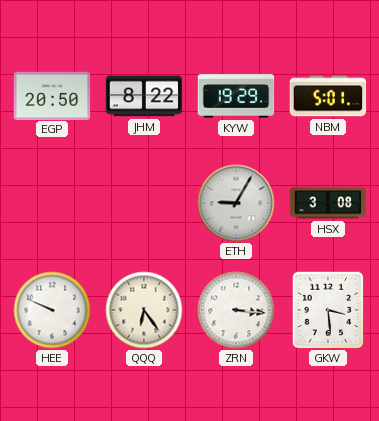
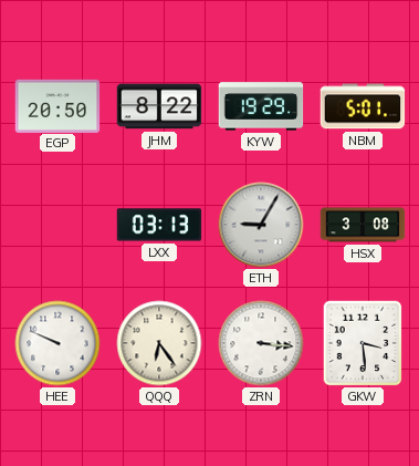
LXX: none -> 03:13
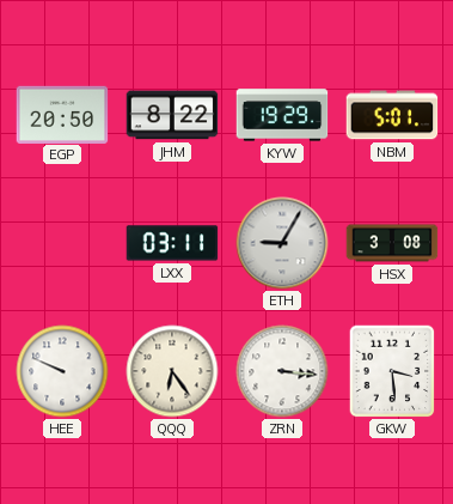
LXX: 03:13 -> 03:11
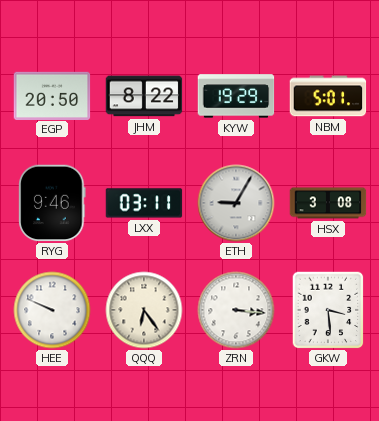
RYG: none -> 9:46
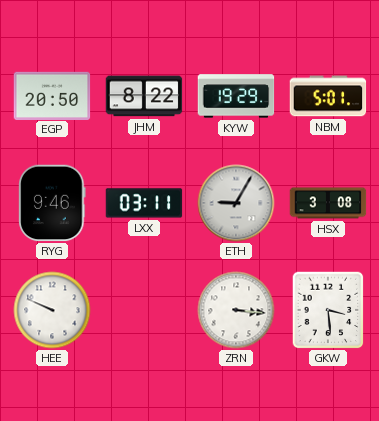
QQQ: 6:24 -> none
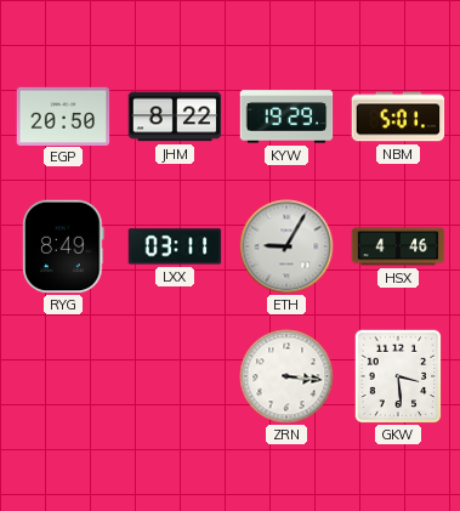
RYG: 9:46 -> 8:49
HSX: 3:08 -> 4:46
HEE: 9:49 -> none
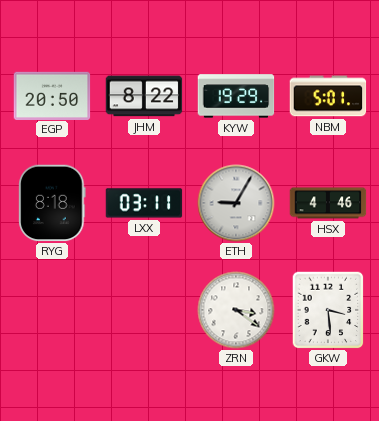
RYG: 8:49 -> 8:18
ZRN: 3:16 -> 3:21
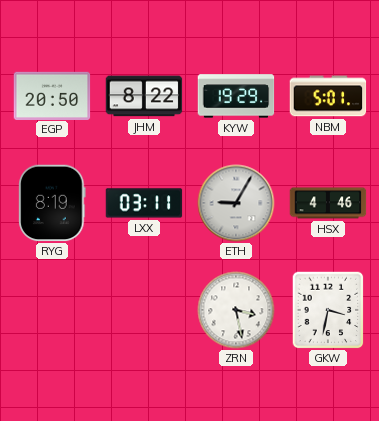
RYG: 8:18 -> 8:19
ZRN: 3:21 -> 3:28
GKW: 3:29 -> 3:32
